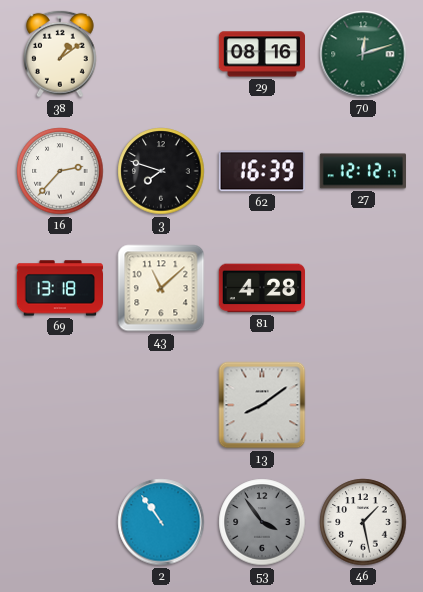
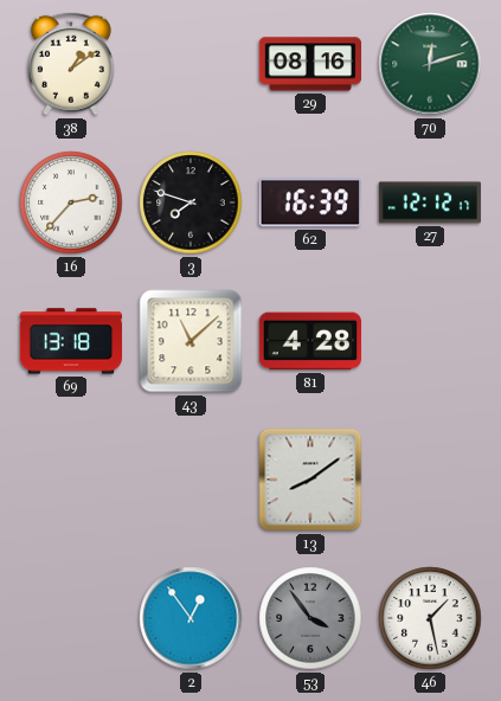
2: 10:54 -> 12:54
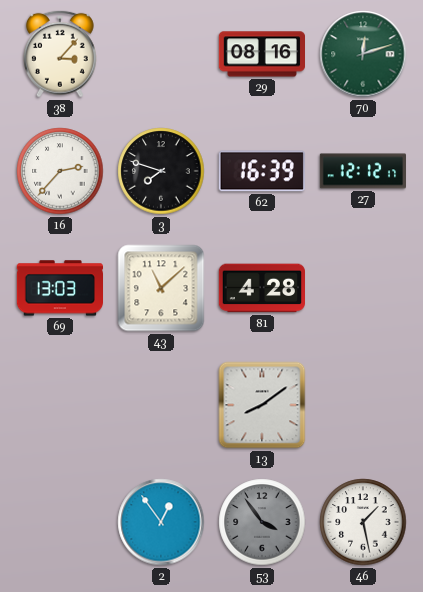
38: 1:09 -> 3:07
69: 13:18 -> 13:03
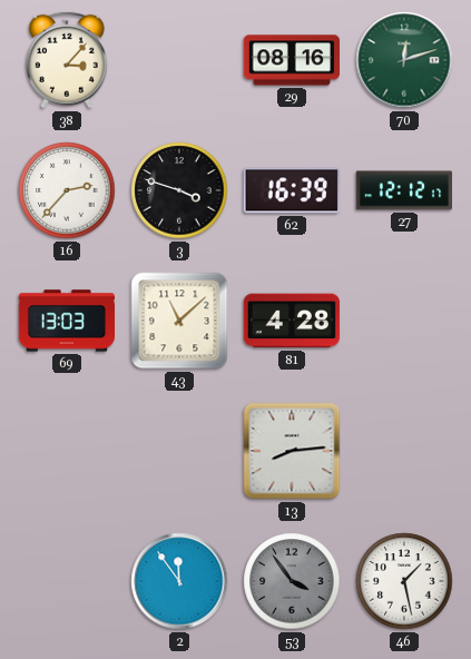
3: 7:48 -> 3:48
13: 8:09 -> 8:14
2: 12:54 -> 11:54
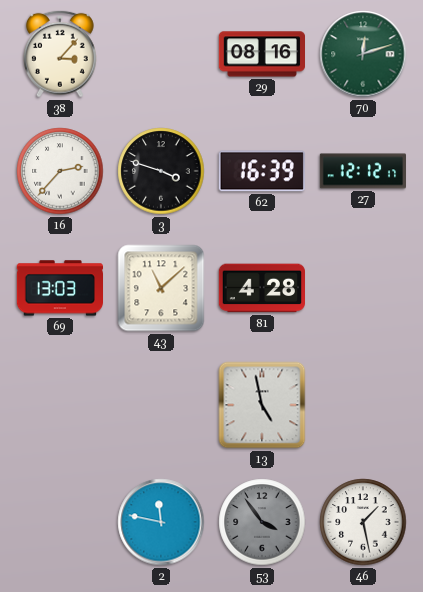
13: 8:14 -> 4:58
2: 11:54 -> 11:47
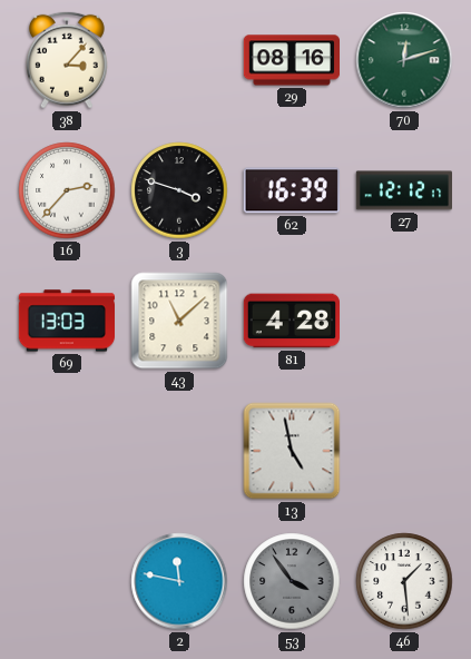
46: 1:28 -> 1:29
